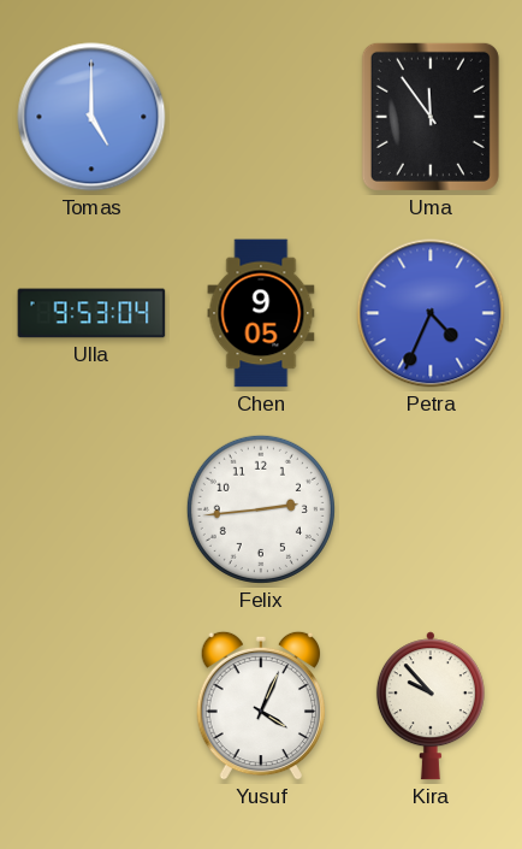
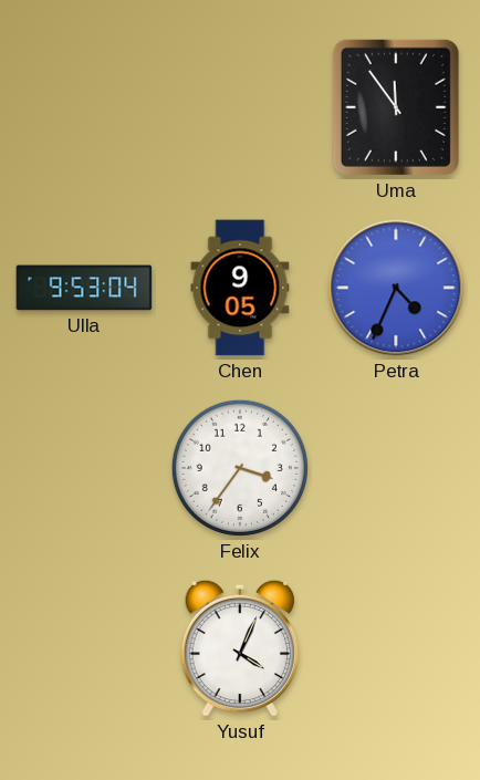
Tomas: 5:00 -> none
Felix: 2:44 -> 3:36
Kira: 9:53 -> none
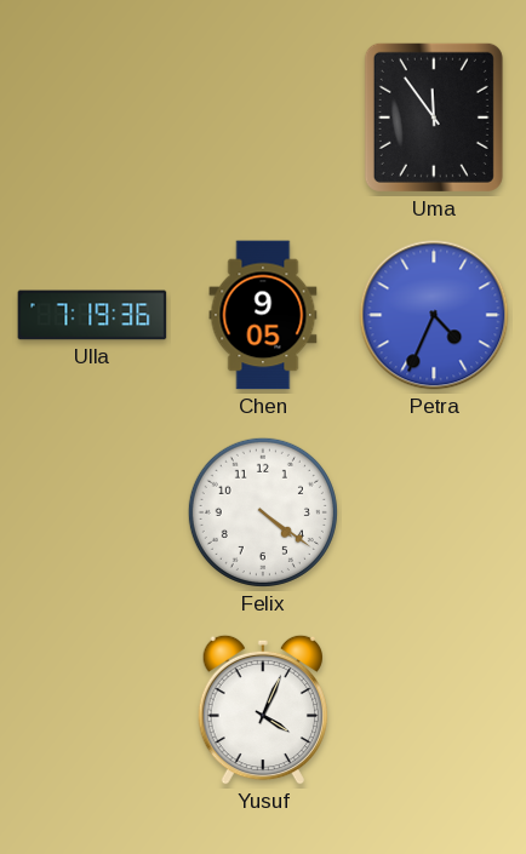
Ulla: 9:53 -> 7:19
Felix: 3:36 -> 4:21
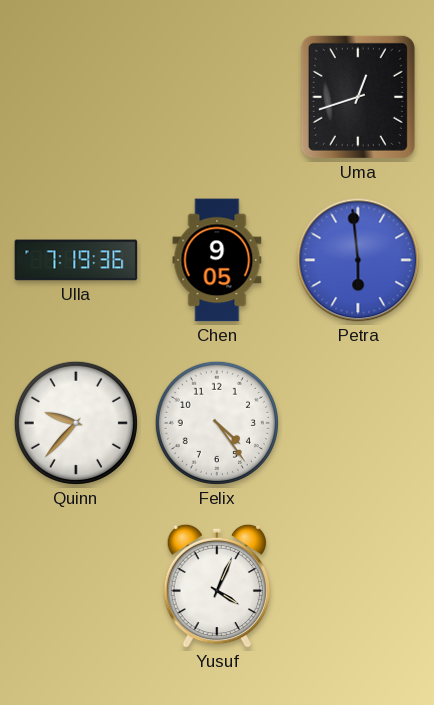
Uma: 11:54 -> 12:42
Petra: 4:34 -> 5:59
Quinn: none -> 9:37
Felix: 4:21 -> 4:24
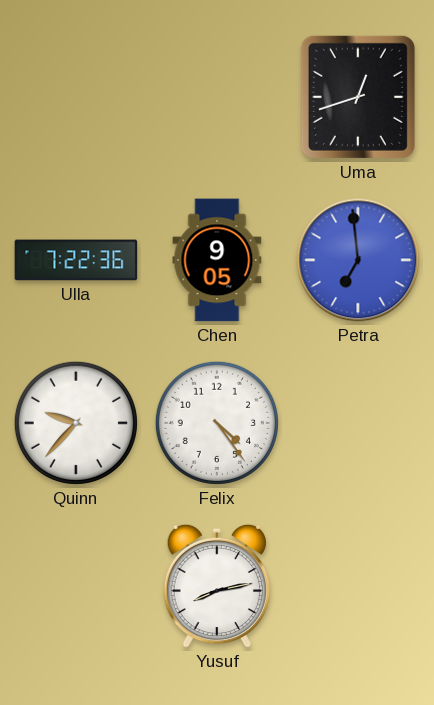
Ulla: 7:19 -> 7:22
Petra: 5:59 -> 6:59
Yusuf: 4:04 -> 8:13
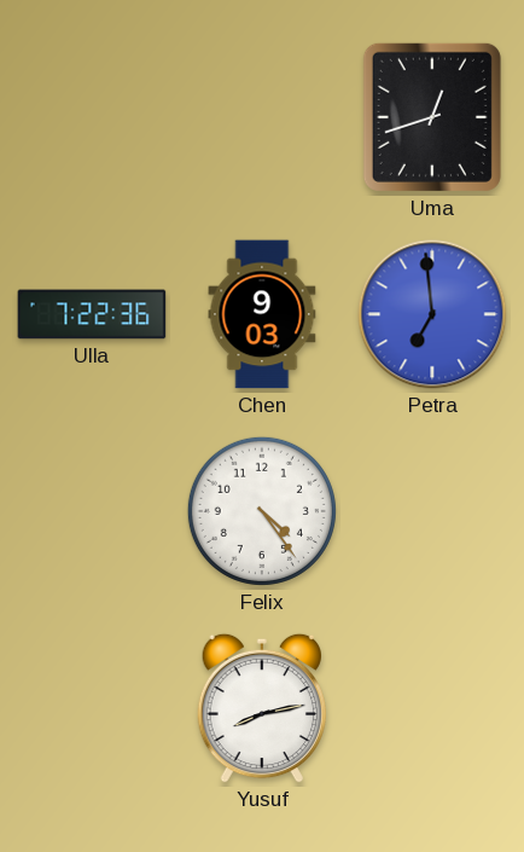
Chen: 9:05 -> 9:03
Quinn: 9:37 -> none
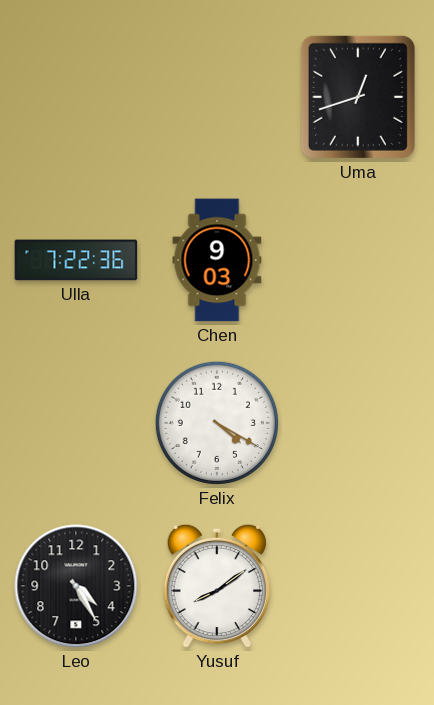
Petra: 6:59 -> none
Felix: 4:24 -> 4:20
Leo: none -> 4:25
Yusuf: 8:13 -> 8:09
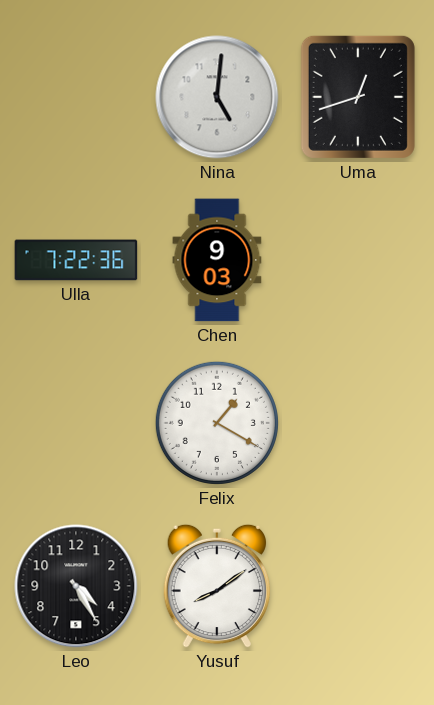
Nina: none -> 5:01
Felix: 4:20 -> 1:20
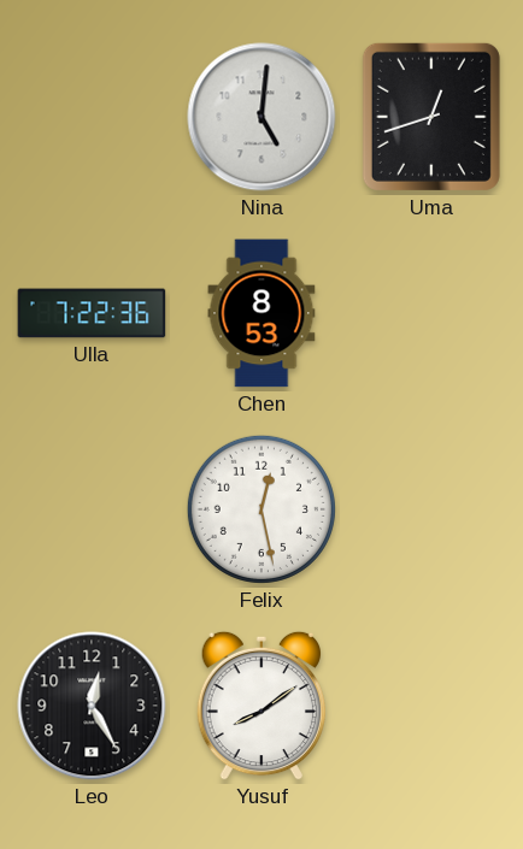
Chen: 9:03 -> 8:53
Felix: 1:20 -> 12:28
Leo: 4:25 -> 12:25
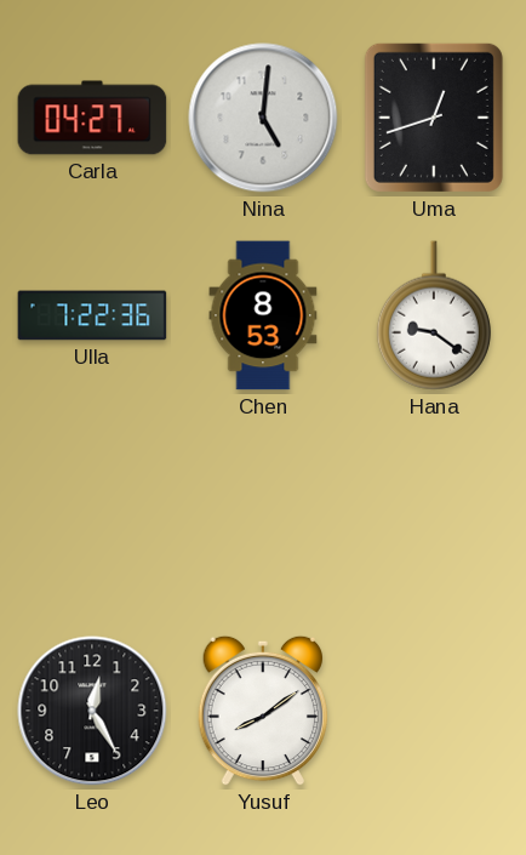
Carla: none -> 04:27
Hana: none -> 9:21
Felix: 12:28 -> none
